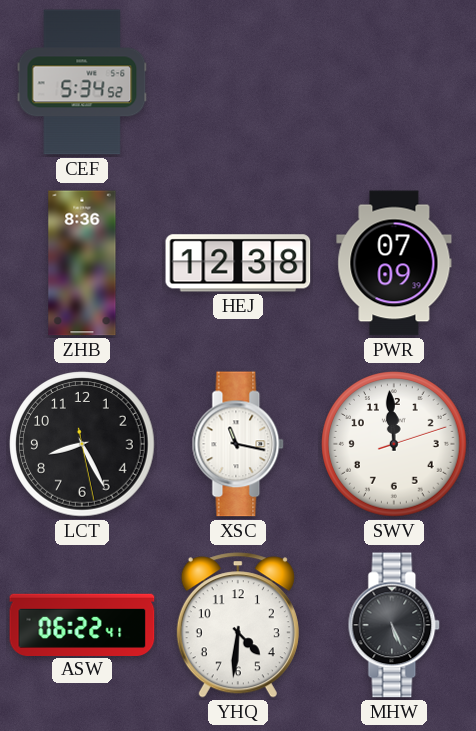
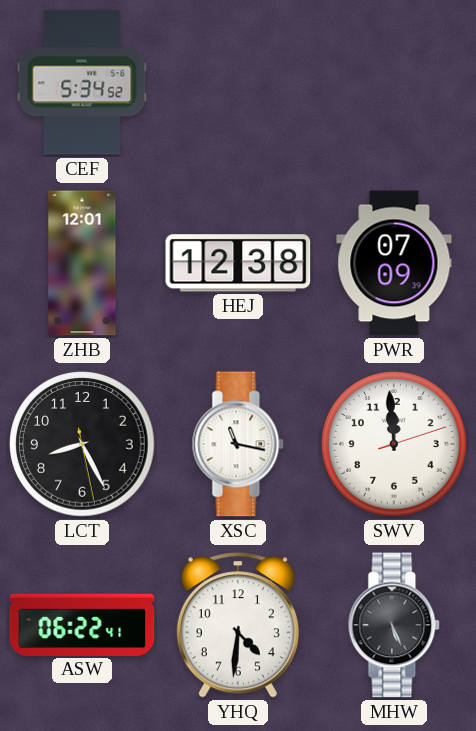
ZHB: 8:36 -> 12:01
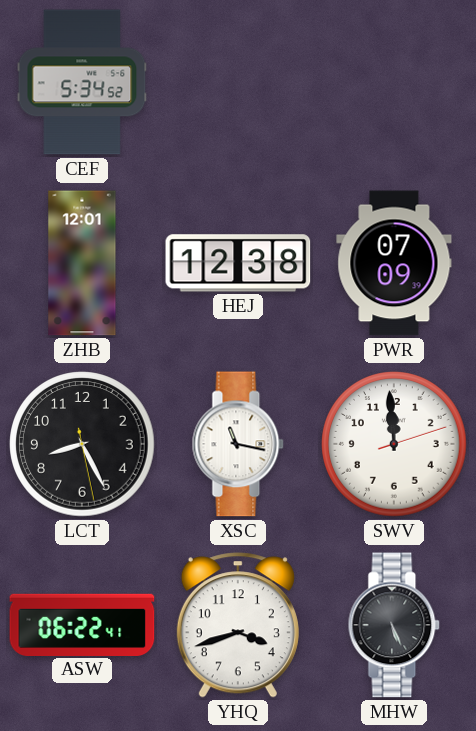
YHQ: 4:31 -> 3:42
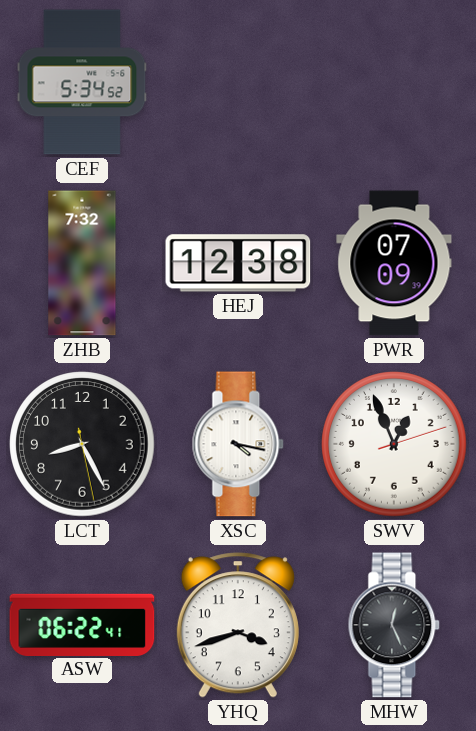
ZHB: 12:01 -> 7:32
XSC: 11:17 -> 4:17
SWV: 11:59 -> 12:56
MHW: 5:26 -> 12:26
